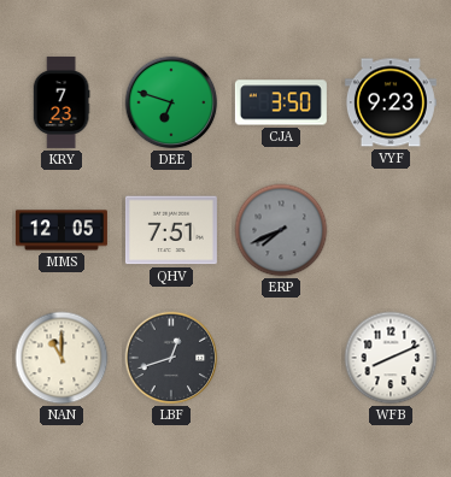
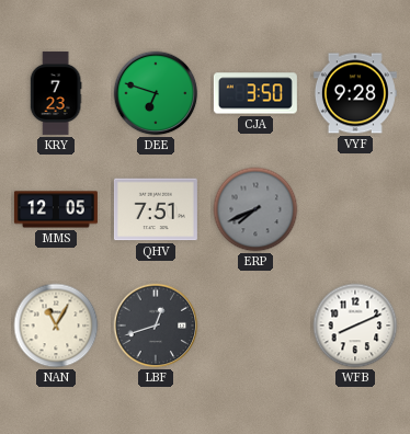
VYF: 9:23 -> 9:28
NAN: 11:00 -> 11:05
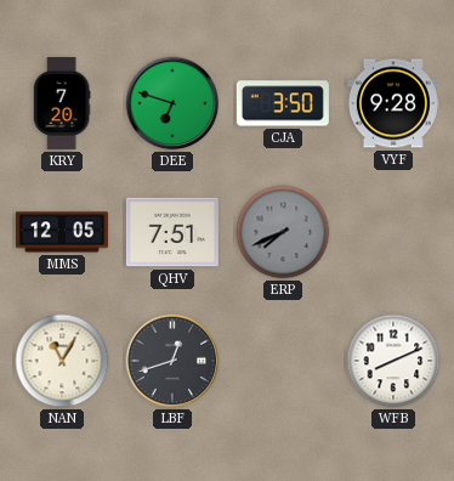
KRY: 7:23 -> 7:20
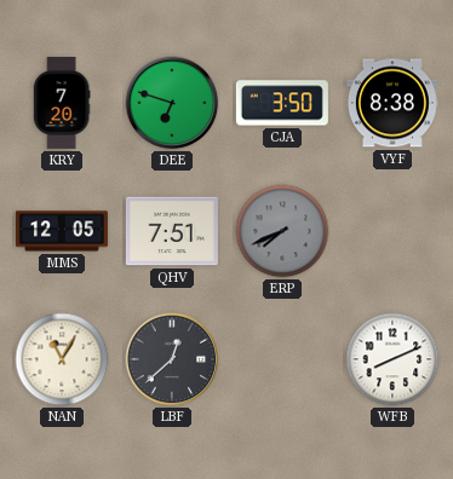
VYF: 9:28 -> 8:38
LBF: 12:42 -> 12:38
